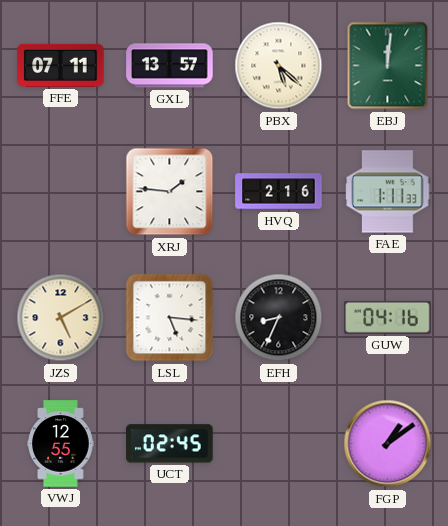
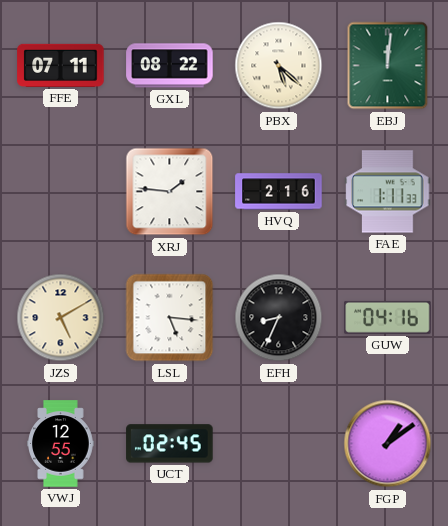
GXL: 13:57 -> 08:22
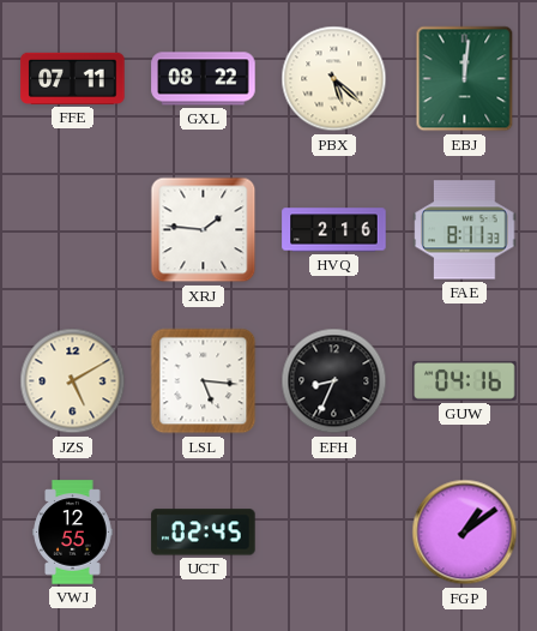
FAE: 1:11 -> 8:11
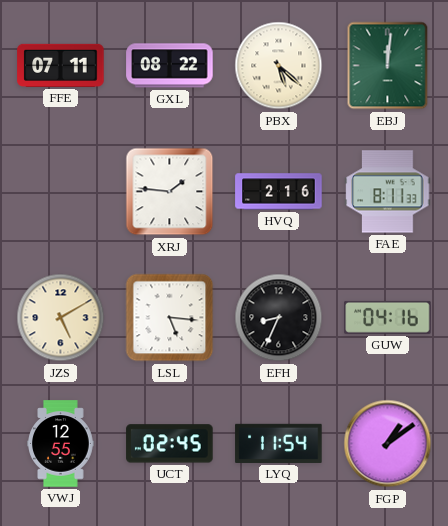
LYQ: none -> 11:54
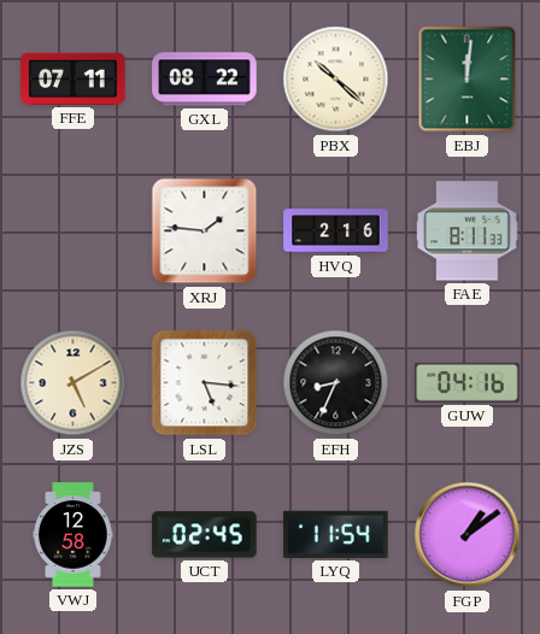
PBX: 5:22 -> 10:22
VWJ: 12:55 -> 12:58
